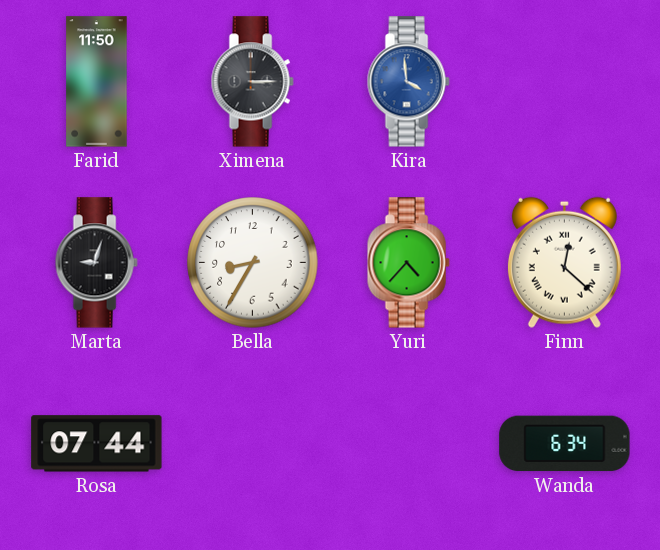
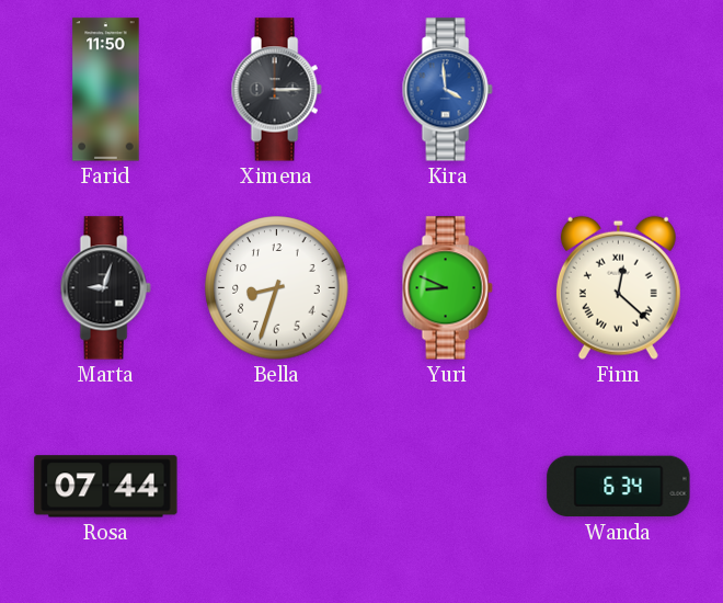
Bella: 8:35 -> 8:33
Yuri: 4:37 -> 8:49
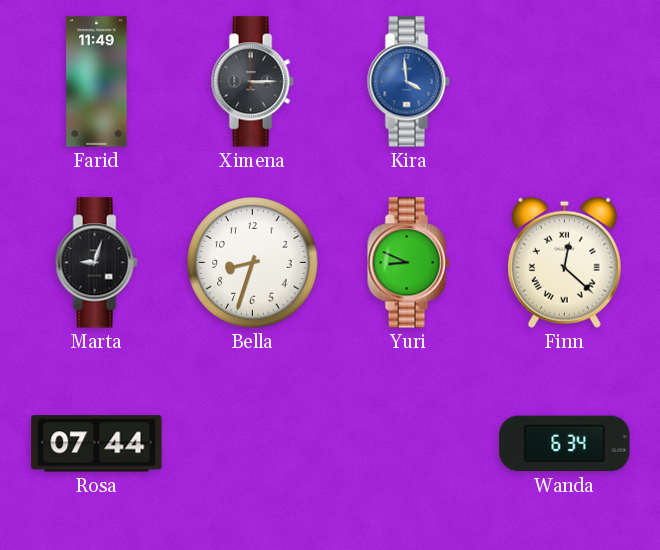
Farid: 11:50 -> 11:49
